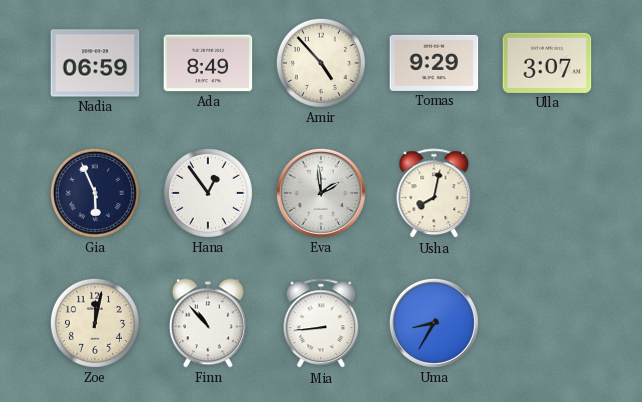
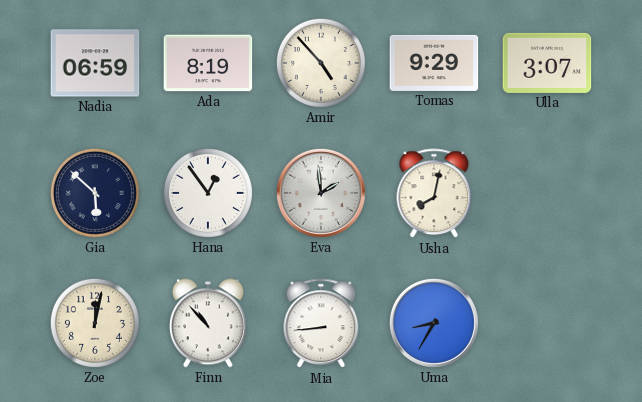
Ada: 8:49 -> 8:19
Gia: 5:56 -> 5:52
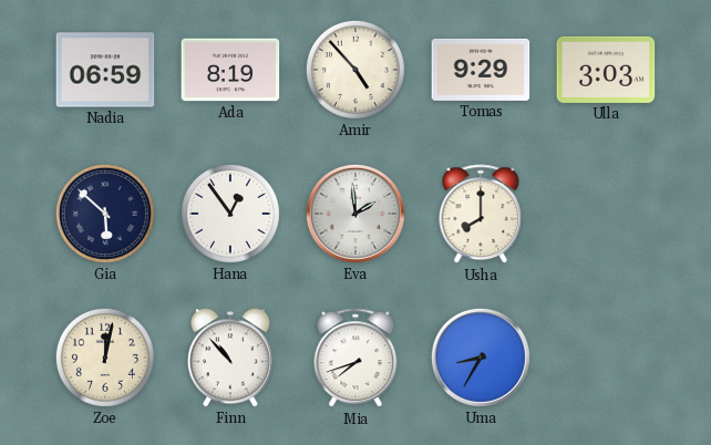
Ulla: 3:07 -> 3:03
Usha: 8:02 -> 8:00
Mia: 8:44 -> 7:42
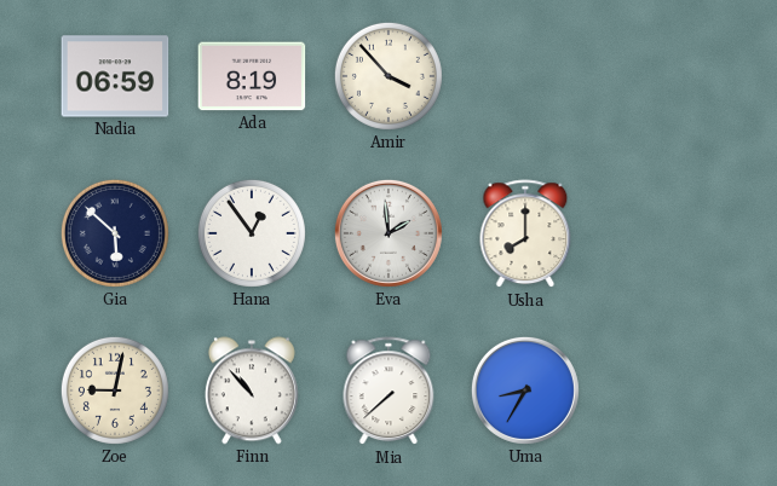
Amir: 4:53 -> 3:53
Tomas: 9:29 -> none
Ulla: 3:03 -> none
Zoe: 12:02 -> 9:02
Mia: 7:42 -> 7:38
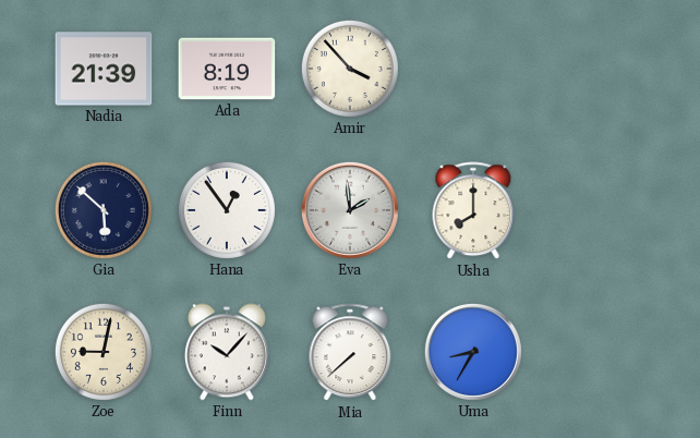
Nadia: 06:59 -> 21:39
Finn: 10:53 -> 10:07
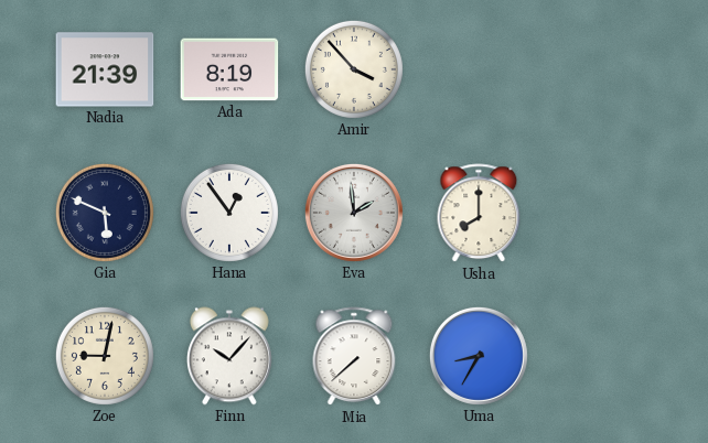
Gia: 5:52 -> 5:49
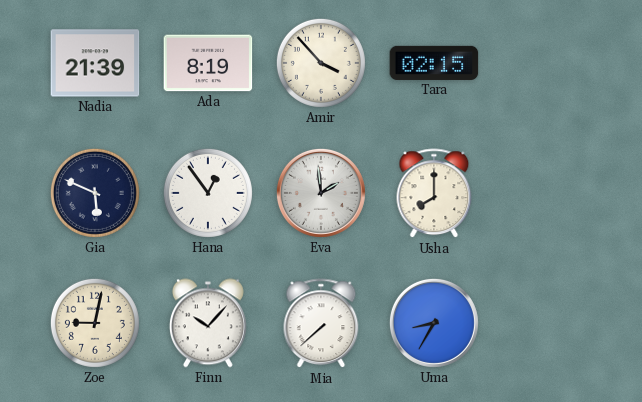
Tara: none -> 02:15
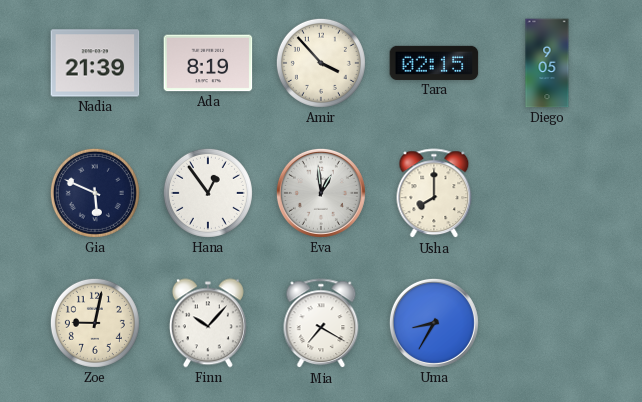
Diego: none -> 9:05
Eva: 1:59 -> 12:59
Mia: 7:38 -> 7:20
